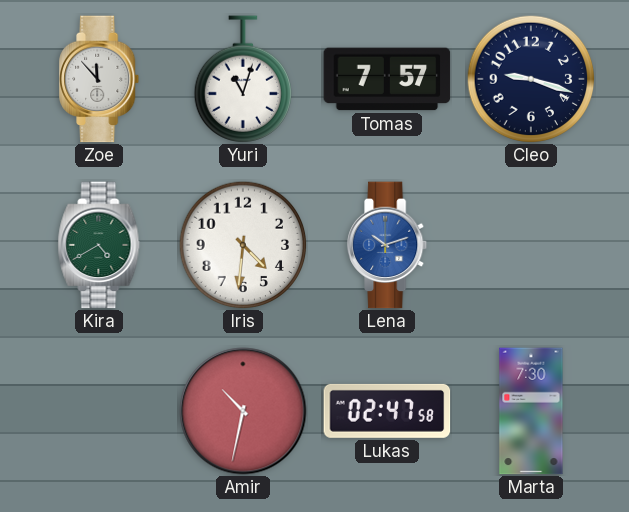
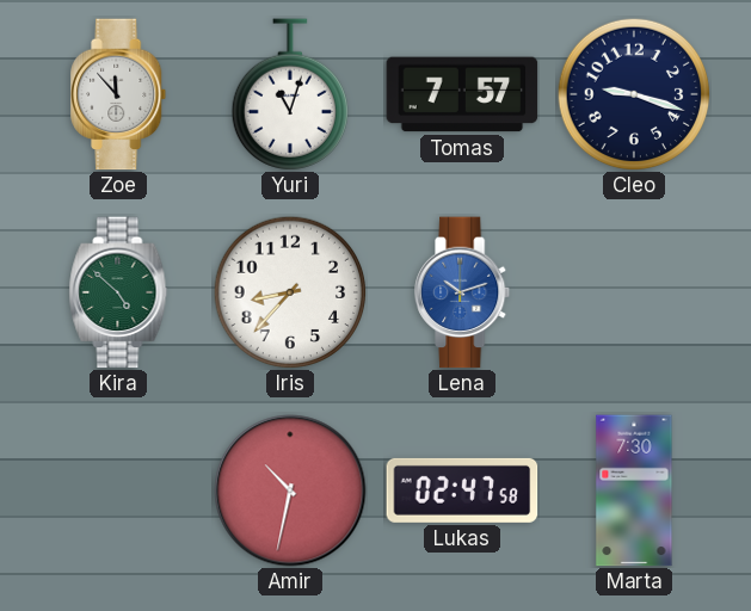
Kira: 4:40 -> 4:52
Iris: 4:31 -> 8:37
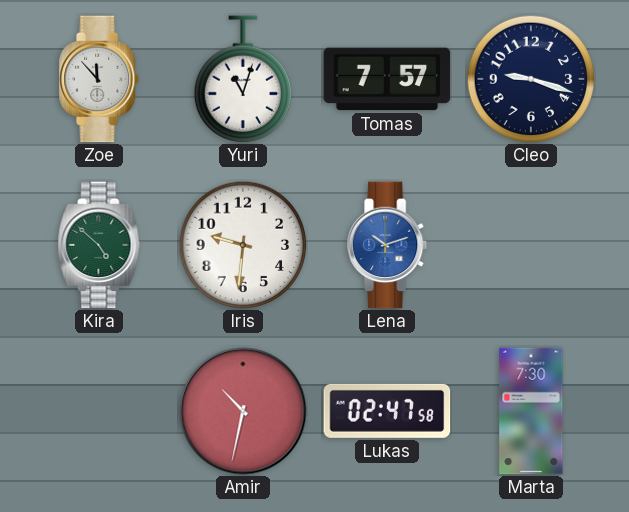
Iris: 8:37 -> 9:31
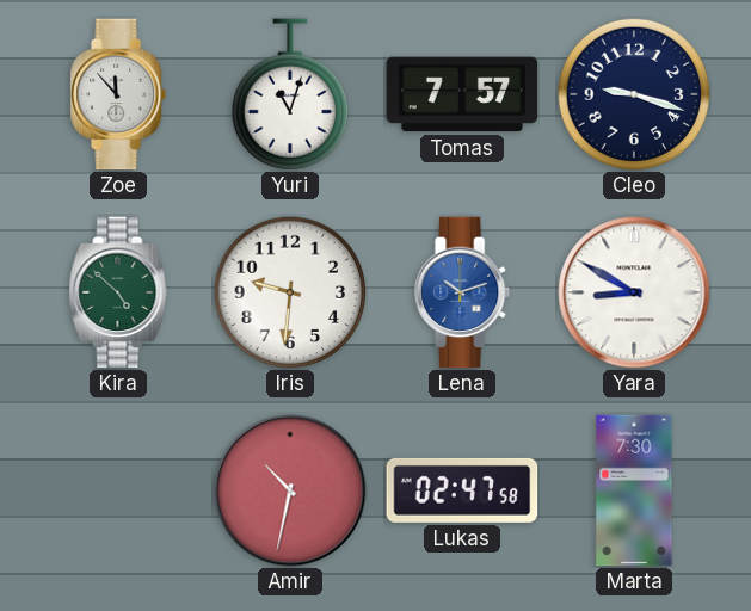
Yara: none -> 8:50
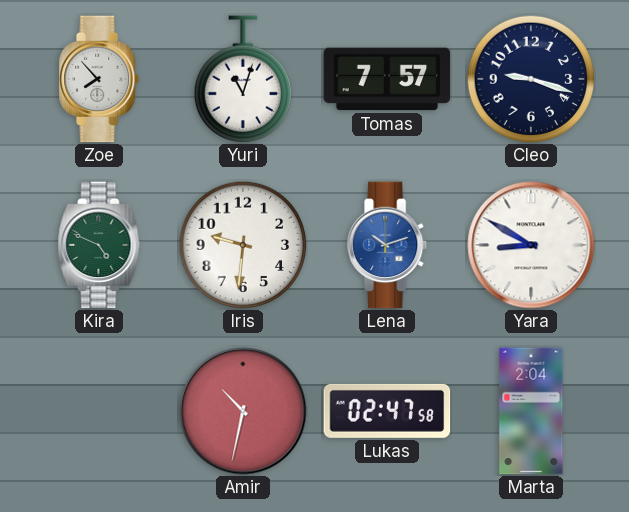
Zoe: 11:53 -> 7:53
Kira: 4:52 -> 4:49
Marta: 7:30 -> 2:04
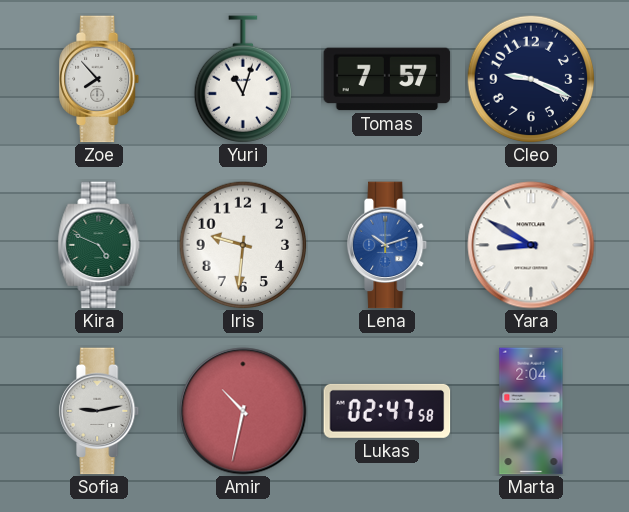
Cleo: 9:18 -> 9:19
Sofia: none -> 9:13
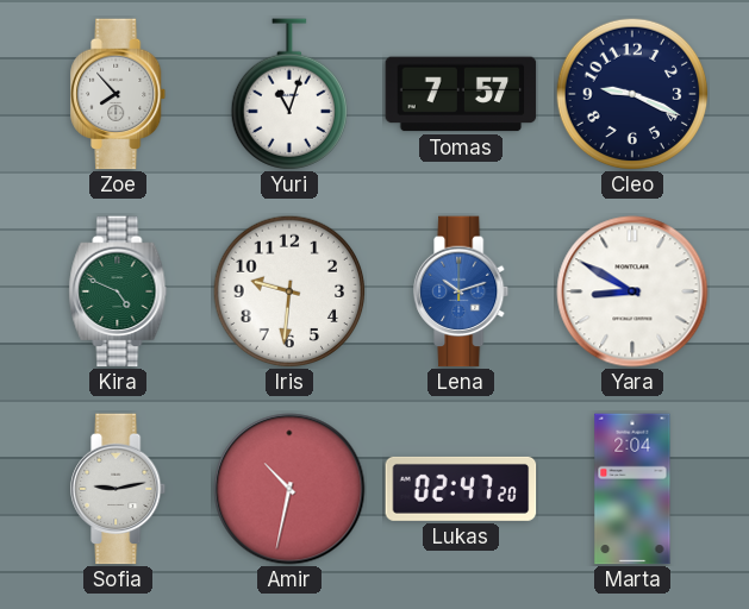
Lukas: 02:47:58 -> 02:47:20
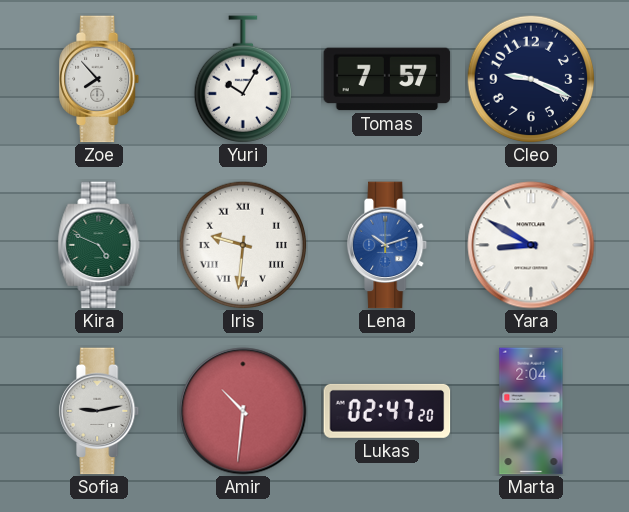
Yuri: 11:03 -> 10:05
Iris numerals: Arabic -> Roman
Amir: 10:32 -> 10:31
